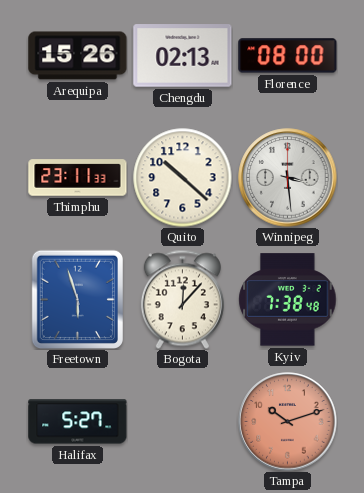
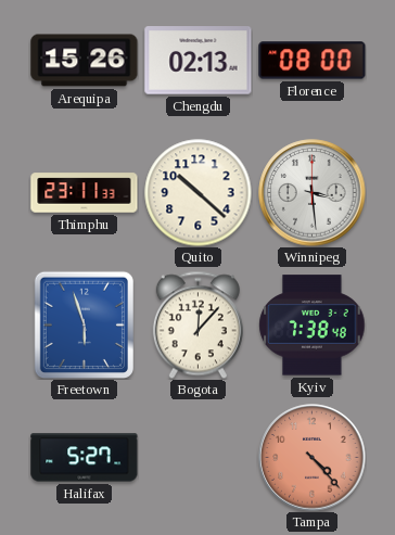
Tampa: 10:12 -> 4:23
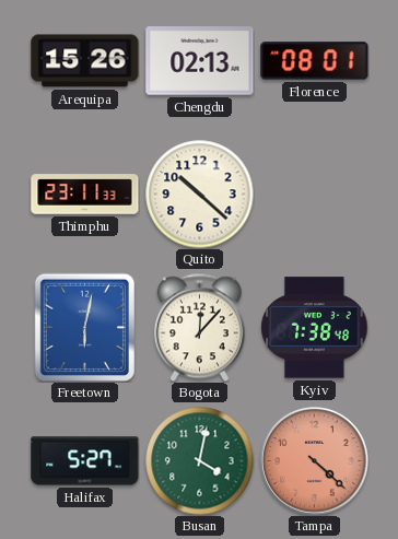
Florence: 08:00 -> 08:01
Winnipeg: 3:29 -> none
Freetown: 5:57 -> 6:02
Busan: none -> 4:02
Tampa: 4:23 -> 4:22
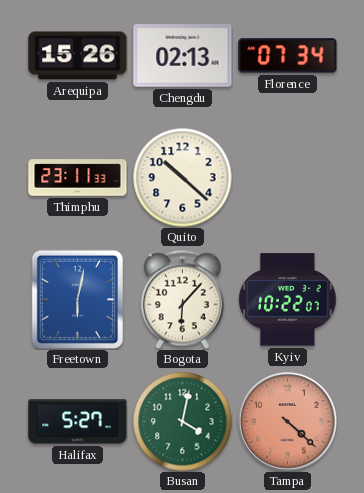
Florence: 08:01 -> 07:34
Bogota: 12:07 -> 6:07
Kyiv: 7:38 -> 10:22
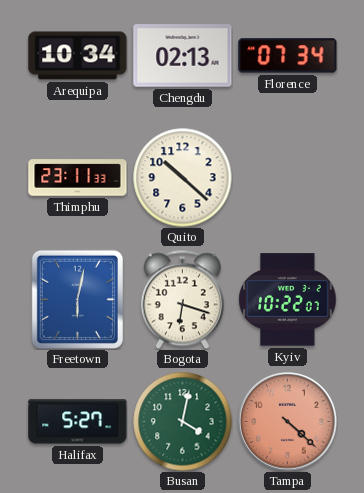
Arequipa: 15:26 -> 10:34
Bogota: 6:07 -> 6:18
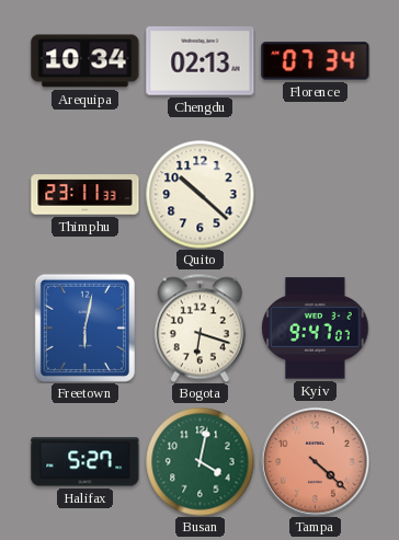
Kyiv: 10:22 -> 9:47
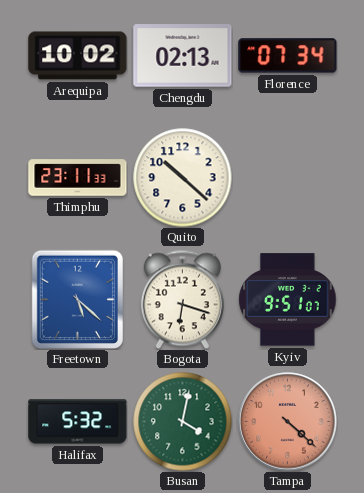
Arequipa: 10:34 -> 10:02
Freetown: 6:02 -> 5:22
Kyiv: 9:47 -> 9:51
Halifax: 5:27 -> 5:32
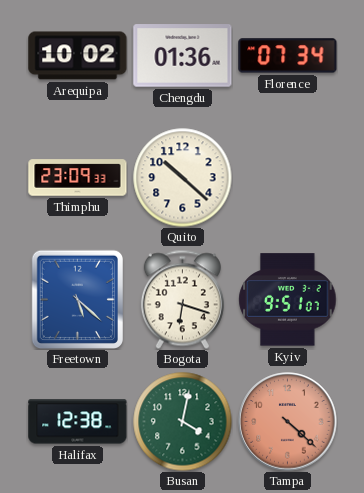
Chengdu: 02:13 -> 01:36
Thimphu: 23:11 -> 23:09
Halifax: 5:32 -> 12:38
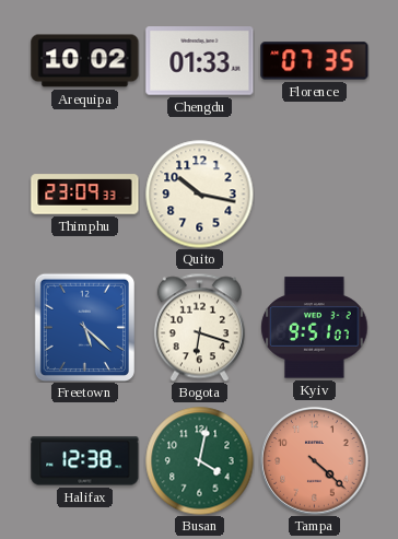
Chengdu: 01:36 -> 01:33
Florence: 07:34 -> 07:35
Quito: 10:22 -> 10:17
